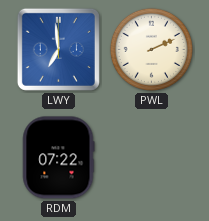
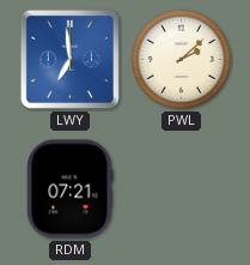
PWL: 2:11 -> 2:08
RDM: 07:22 -> 07:21
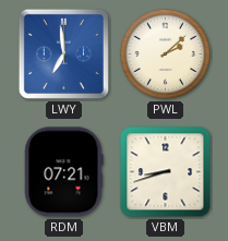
VBM: none -> 8:42
